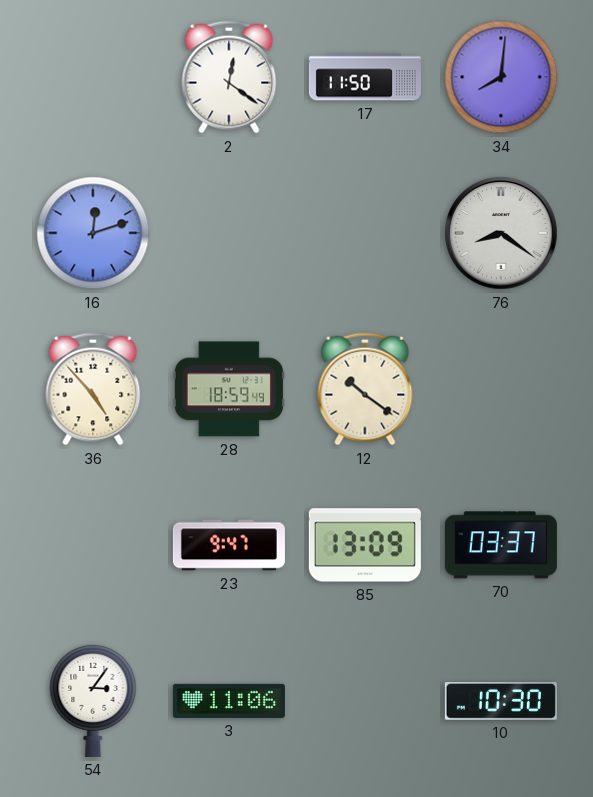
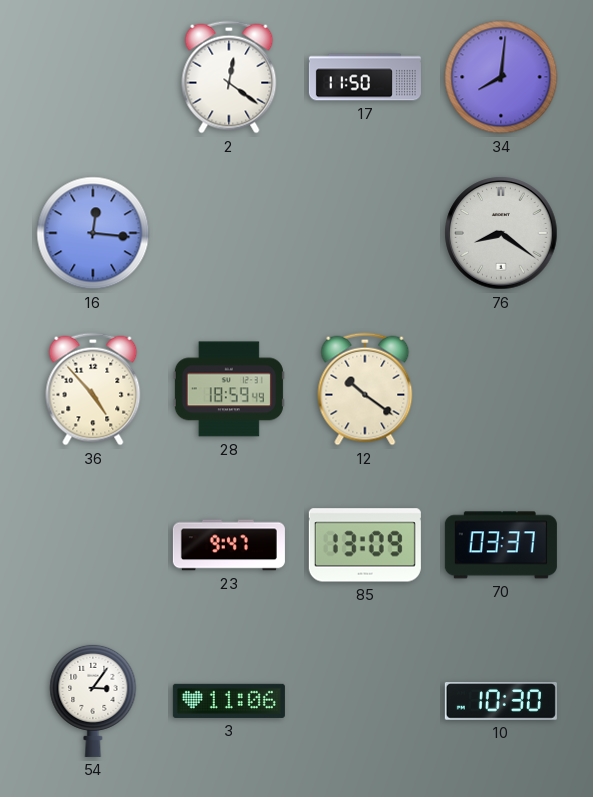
16: 12:12 -> 12:16
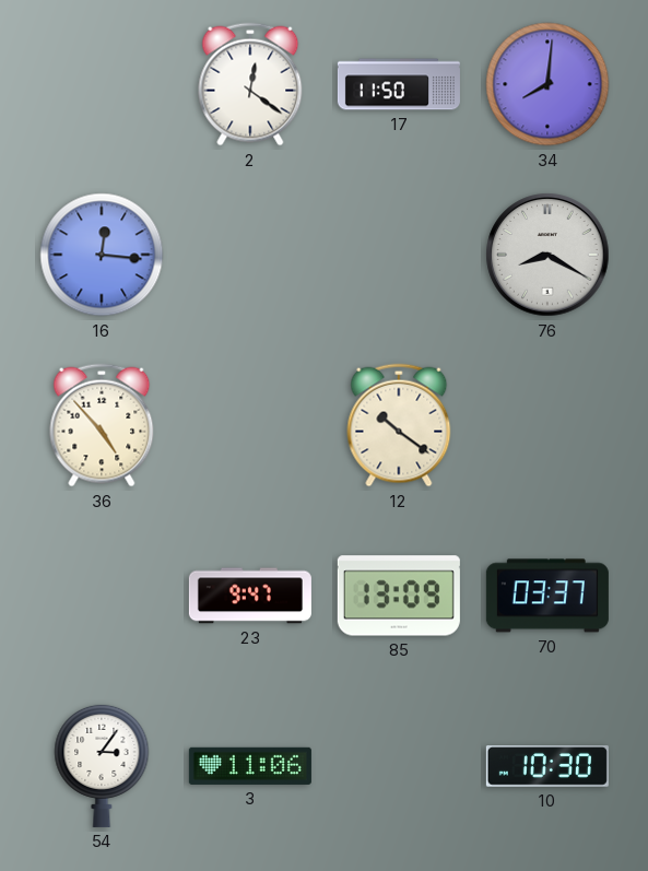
76: 8:21 -> 8:20
28: 18:59 -> none
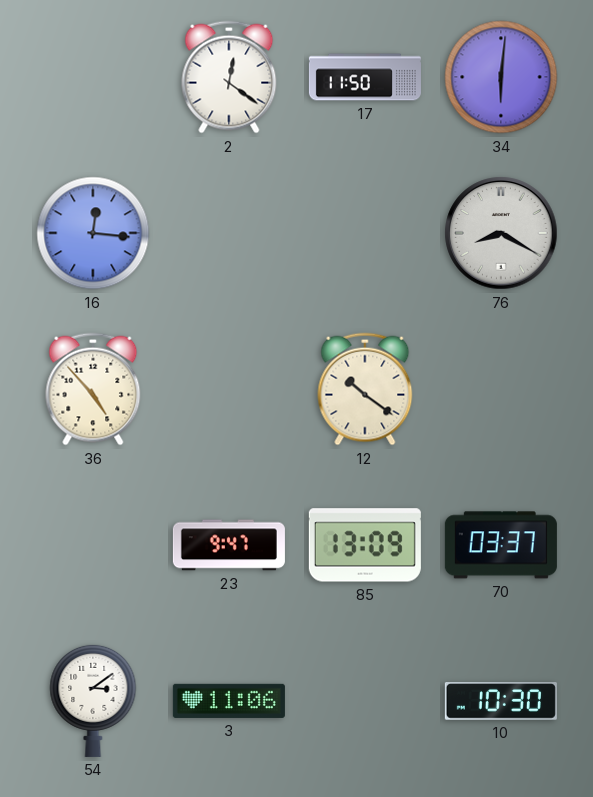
34: 8:01 -> 6:01
54: 3:06 -> 3:09
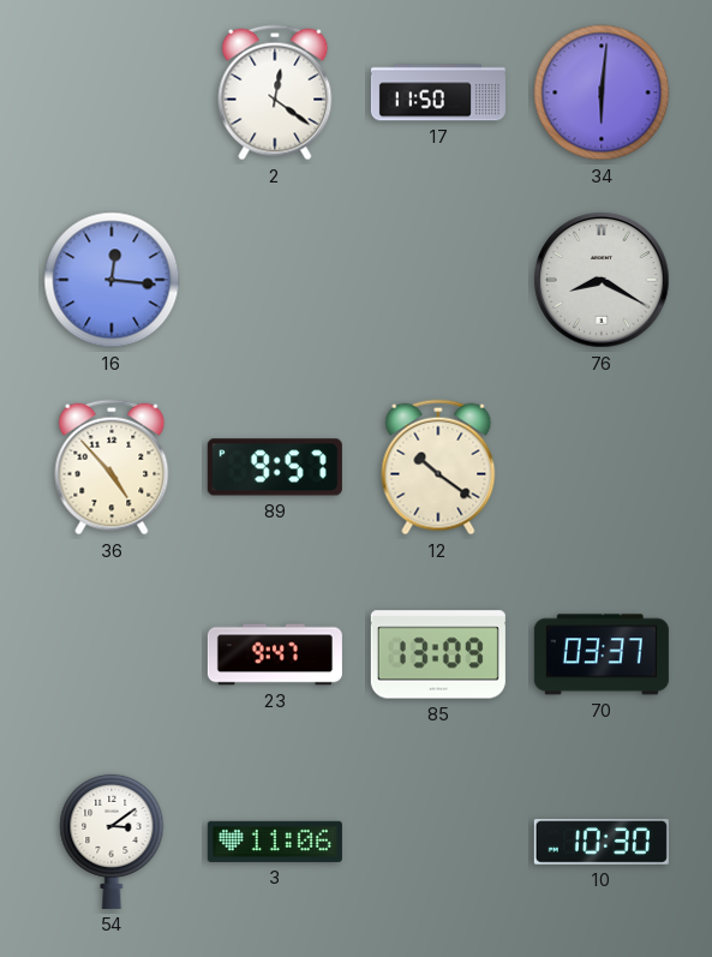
89: none -> 9:57
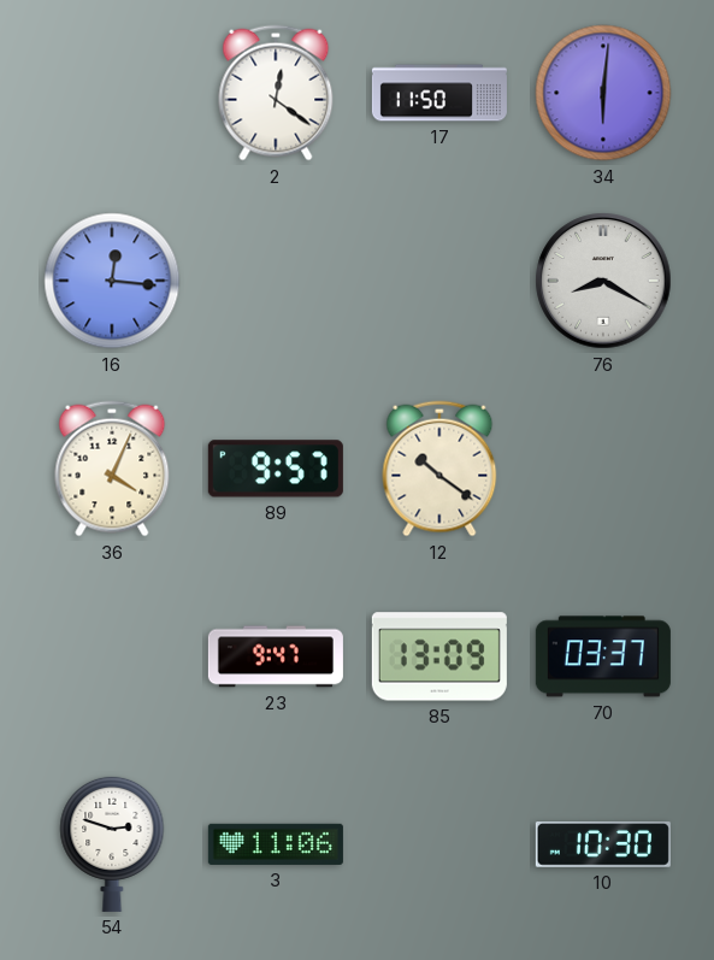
36: 4:53 -> 4:04
54: 3:09 -> 2:48
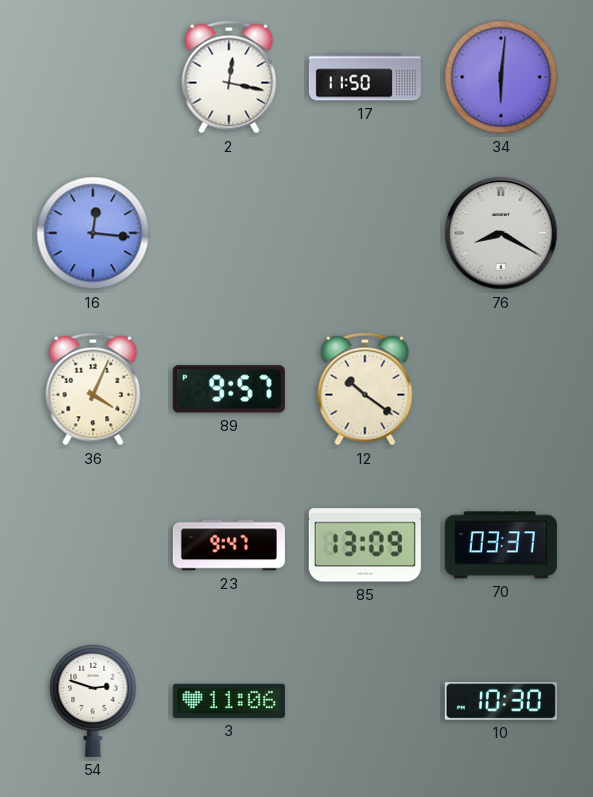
2: 12:21 -> 12:17
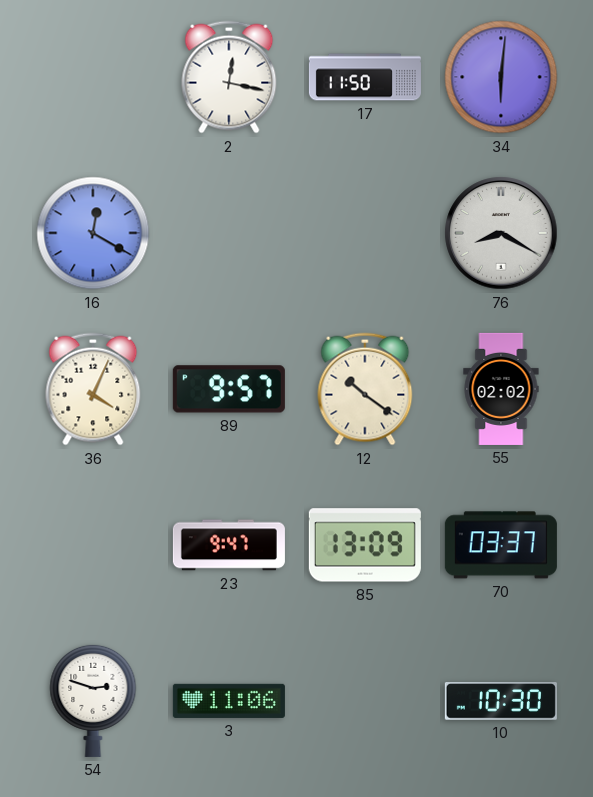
16: 12:16 -> 12:20
55: none -> 02:02
